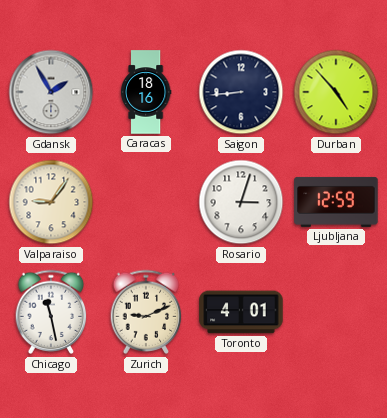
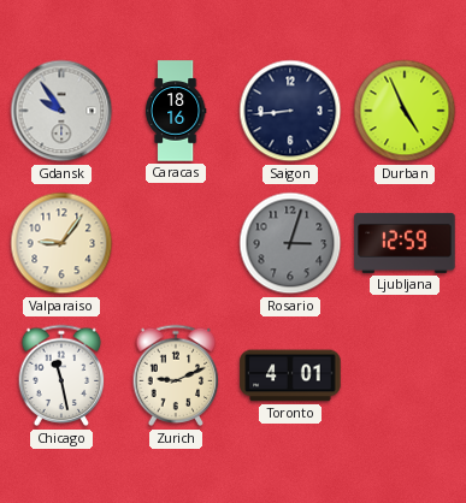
Gdansk: 1:55 -> 9:54
Durban: 4:53 -> 4:56
Rosario dial: white -> grey
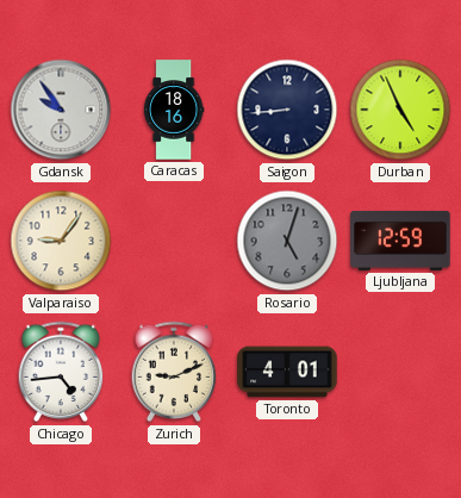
Rosario: 3:03 -> 5:03
Chicago: 11:28 -> 4:44
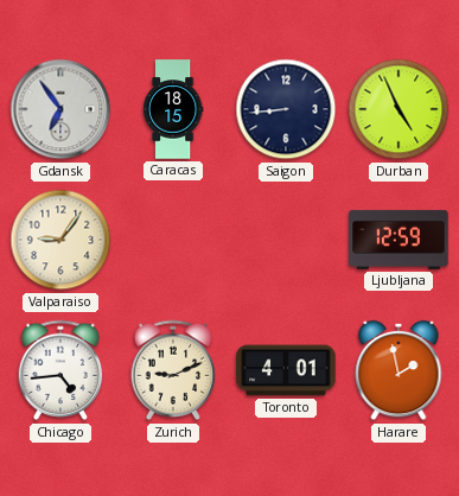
Gdansk: 9:54 -> 6:54
Caracas: 18:16 -> 18:15
Rosario: 5:03 -> none
Harare: none -> 1:58
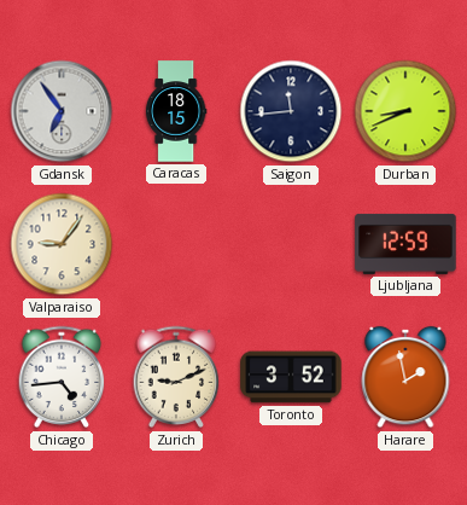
Saigon: 8:44 -> 11:44
Durban: 4:56 -> 8:41
Toronto: 4:01 -> 3:52
